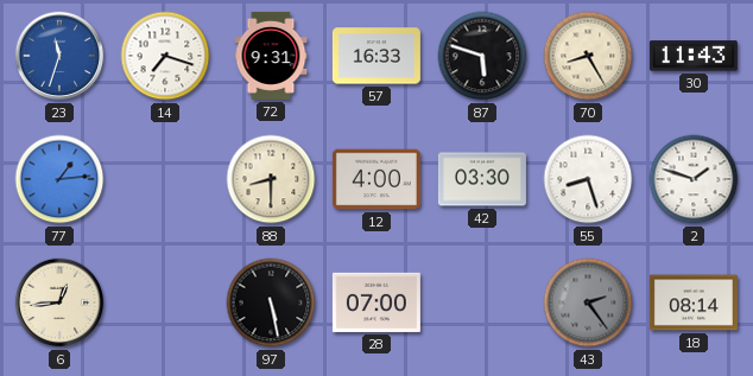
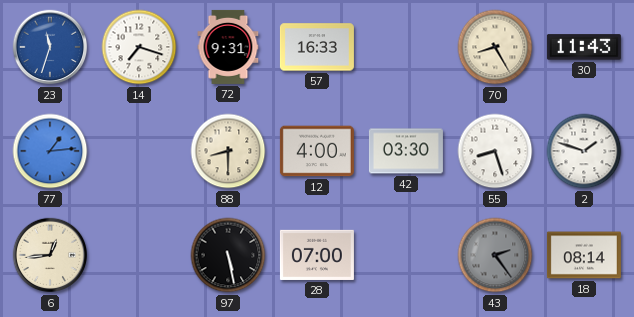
87: 5:48 -> none
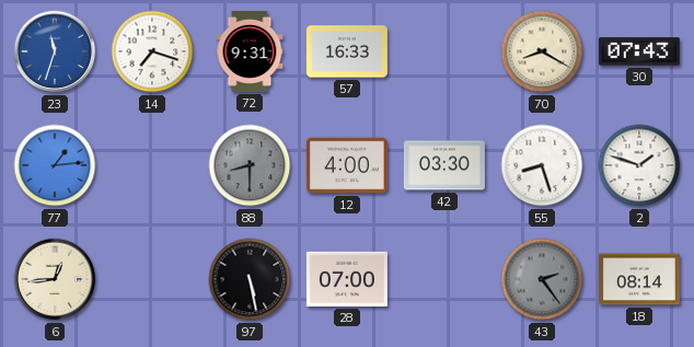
70: 8:25 -> 8:20
30: 11:43 -> 07:43
88 dial: cream -> grey
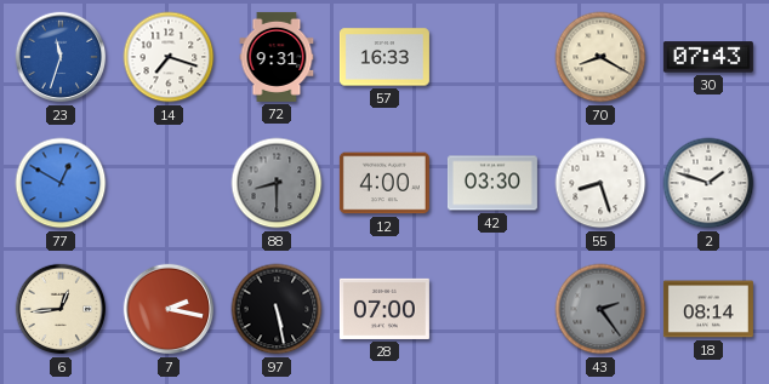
77: 1:14 -> 12:50
7: none -> 2:17
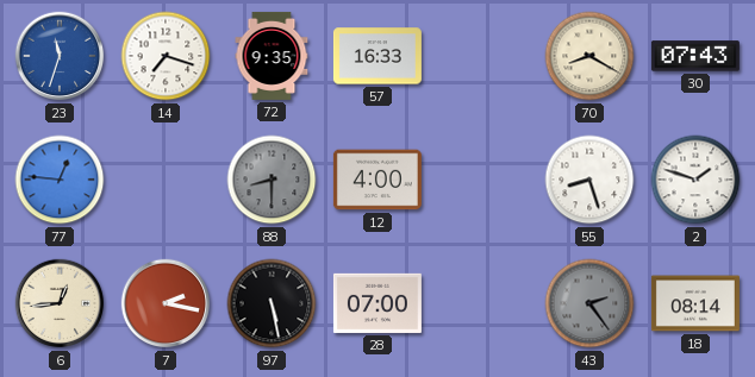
72: 9:31 -> 9:35
77: 12:50 -> 12:46
42: 03:30 -> none
